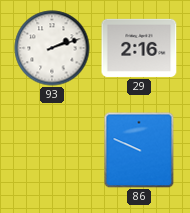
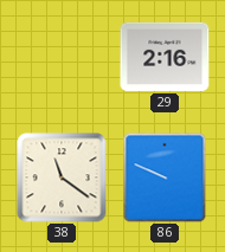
93: 2:12 -> none
38: none -> 11:21
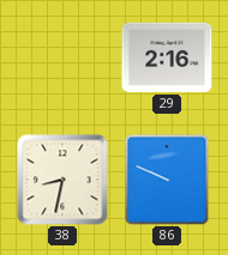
38: 11:21 -> 8:32
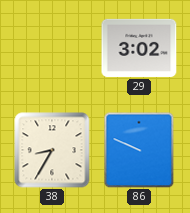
29: 2:16 -> 3:02
38: 8:32 -> 8:35
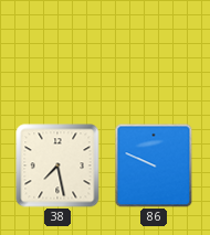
29: 3:02 -> none
38: 8:35 -> 7:28
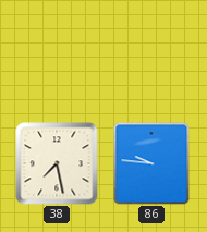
86: 9:49 -> 9:46
